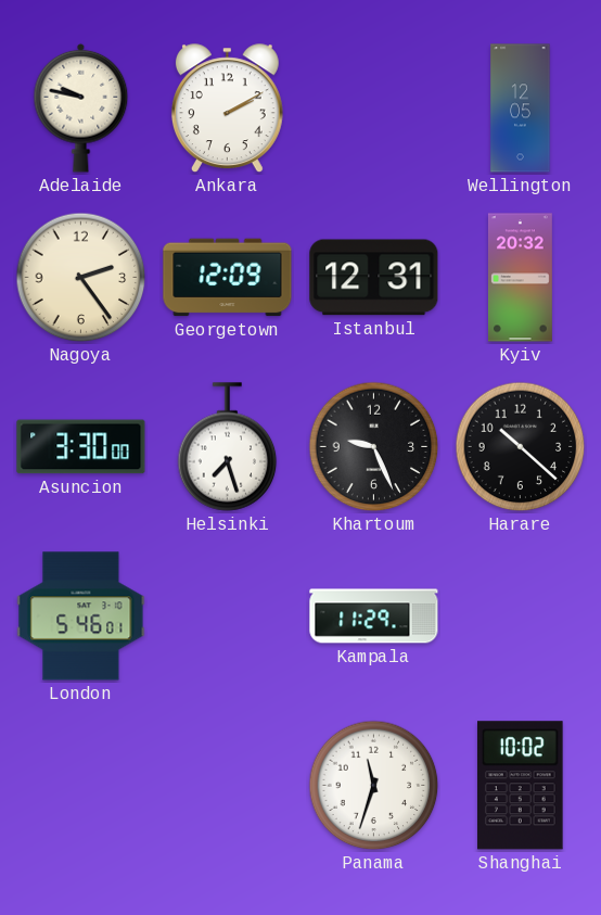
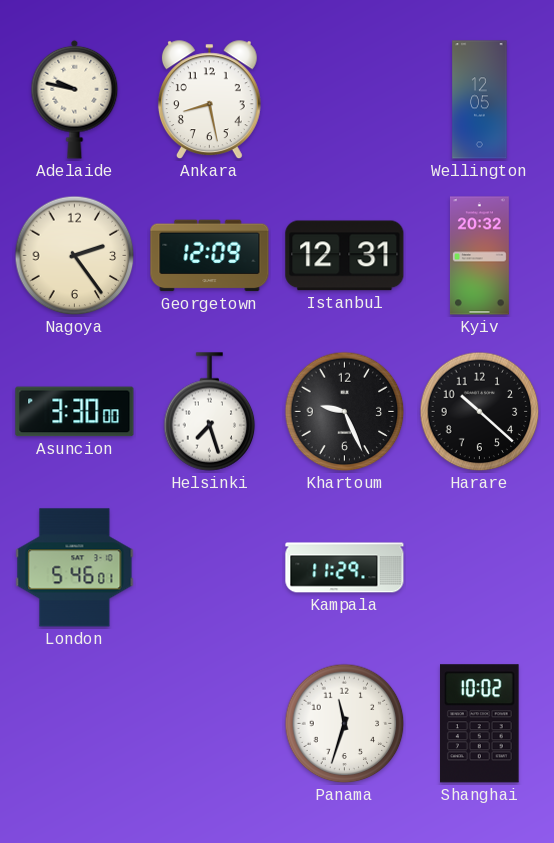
Ankara: 2:10 -> 8:28
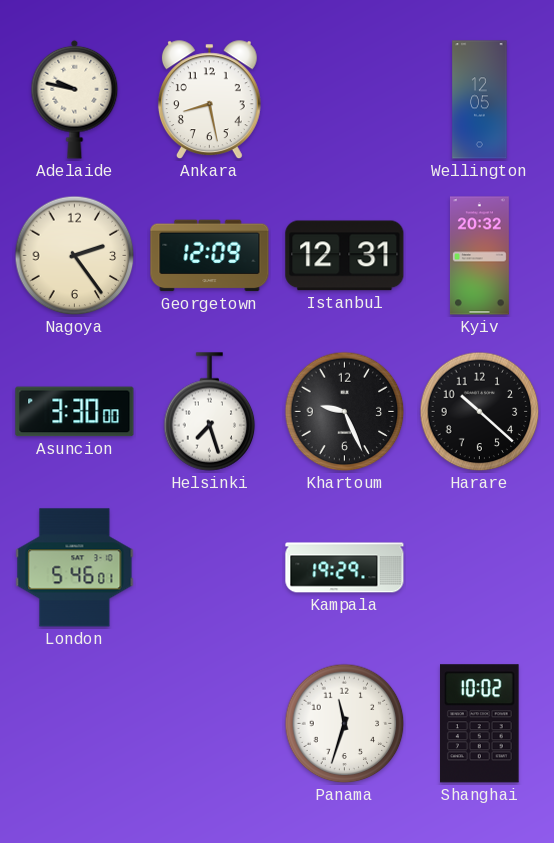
Kampala: 11:29 -> 19:29
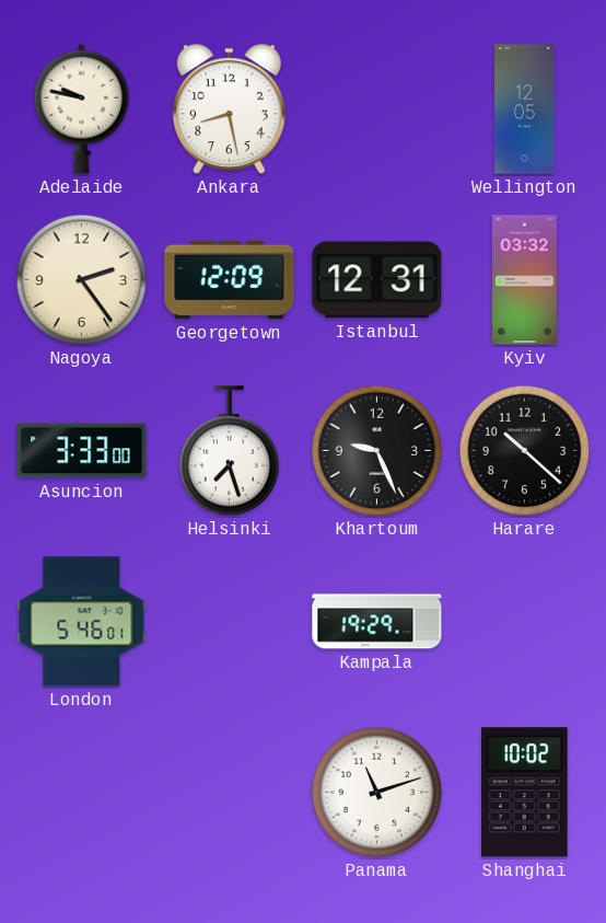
Kyiv: 20:32 -> 03:32
Asuncion: 3:30 -> 3:33
Panama: 11:33 -> 11:12
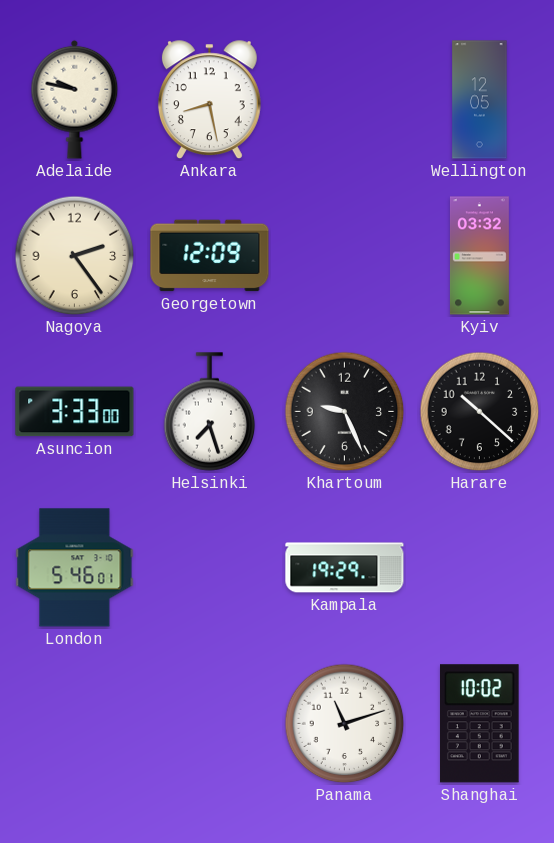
Istanbul: 12:31 -> none
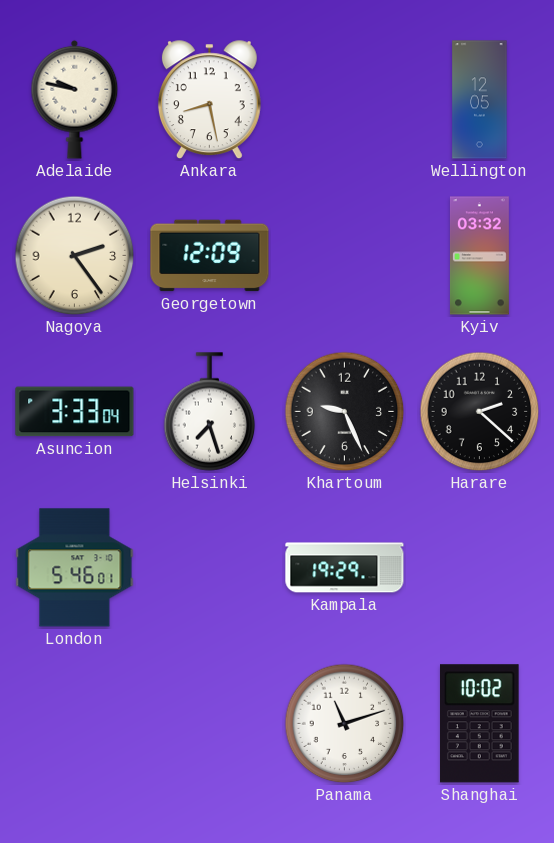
Asuncion: 3:33:00 -> 3:33:04
Harare: 10:22 -> 2:22
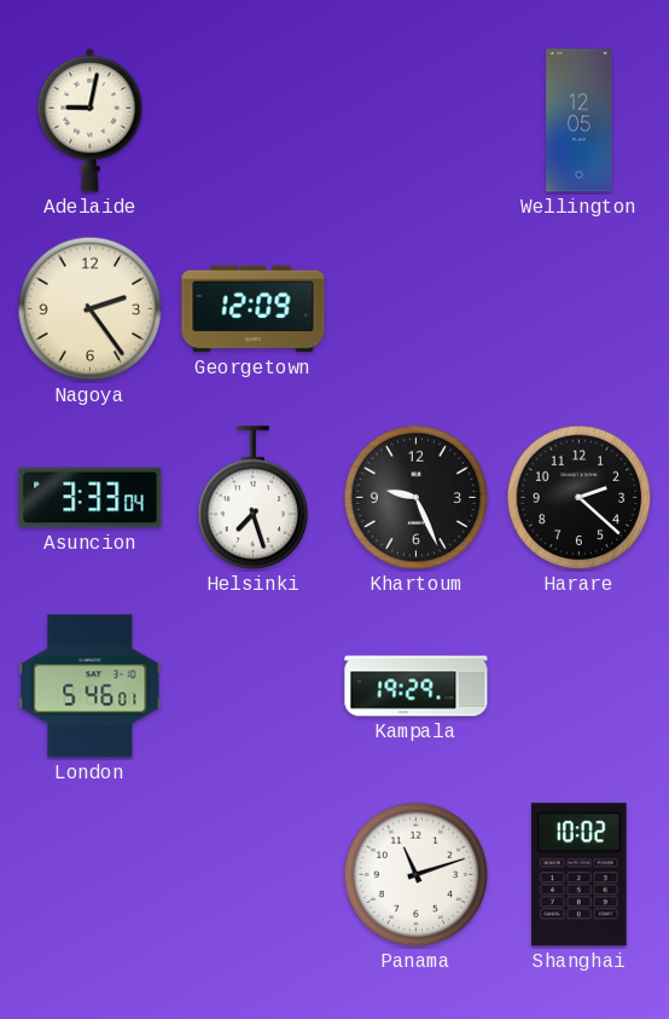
Adelaide: 9:47 -> 9:02
Ankara: 8:28 -> none
Kyiv: 03:32 -> none
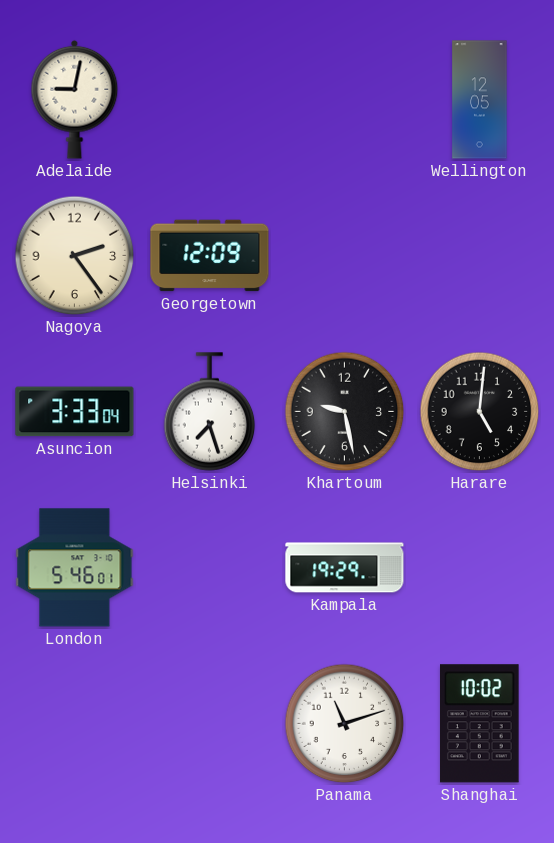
Khartoum: 9:26 -> 9:28
Harare: 2:22 -> 5:01
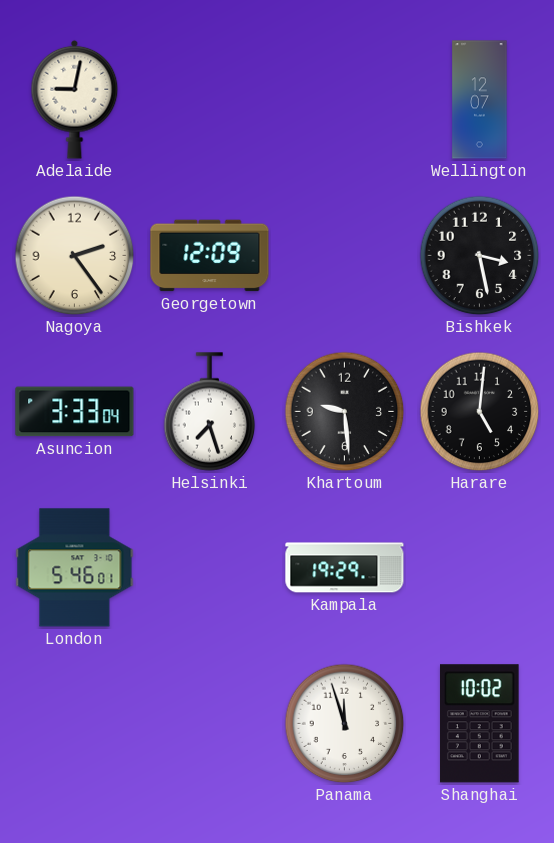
Wellington: 12:05 -> 12:07
Bishkek: none -> 3:28
Khartoum: 9:28 -> 9:29
Panama: 11:12 -> 11:57
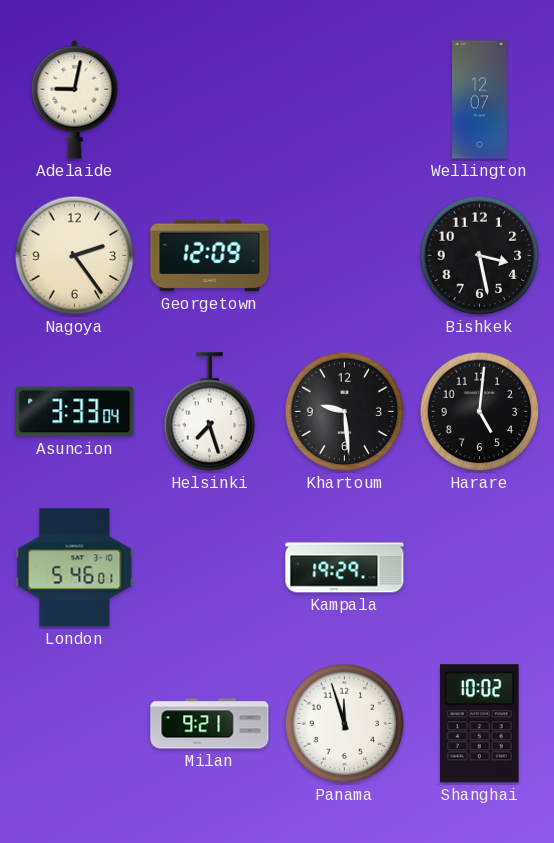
Milan: none -> 9:21
